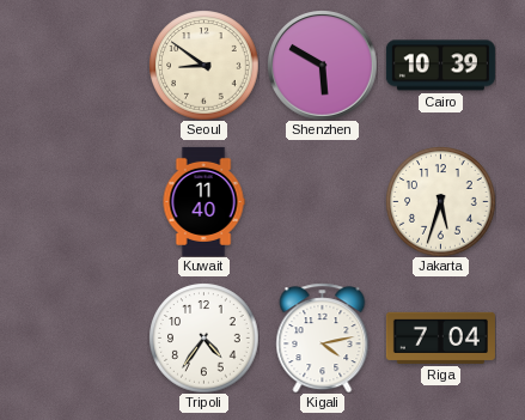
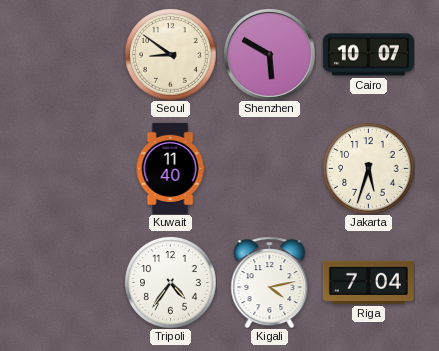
Cairo: 10:39 -> 10:07
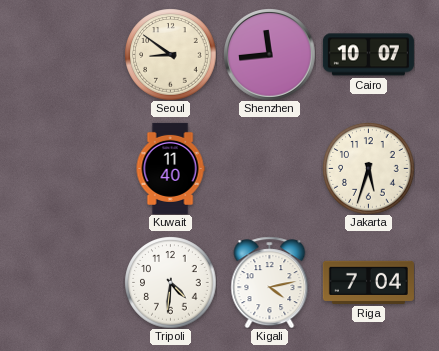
Shenzhen: 5:50 -> 11:44
Tripoli: 4:36 -> 4:31
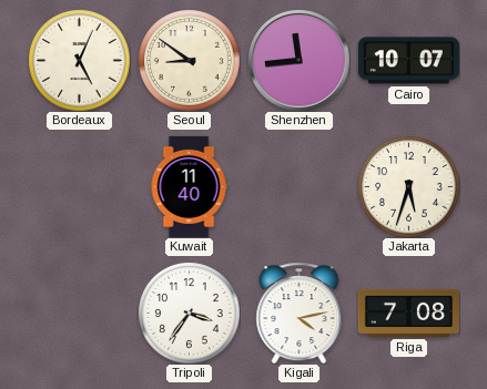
Bordeaux: none -> 5:04
Tripoli: 4:31 -> 3:36
Riga: 7:04 -> 7:08
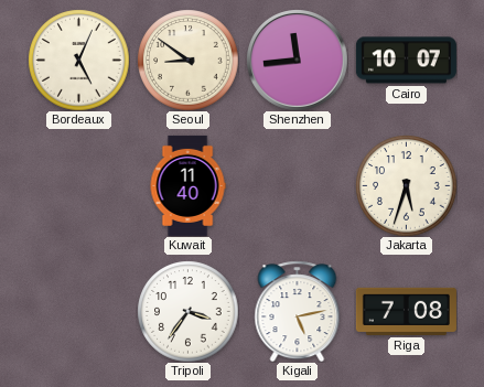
Kigali: 4:13 -> 5:13
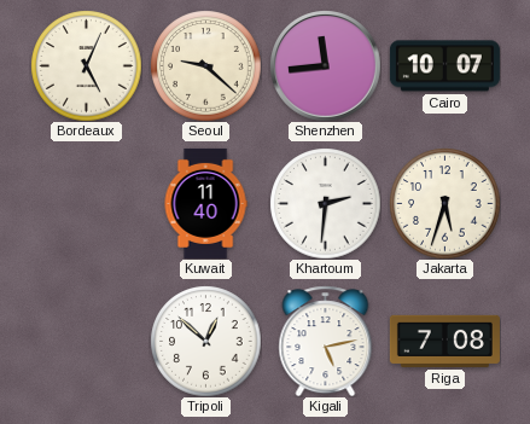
Seoul: 8:51 -> 9:22
Khartoum: none -> 2:31
Tripoli: 3:36 -> 12:52
